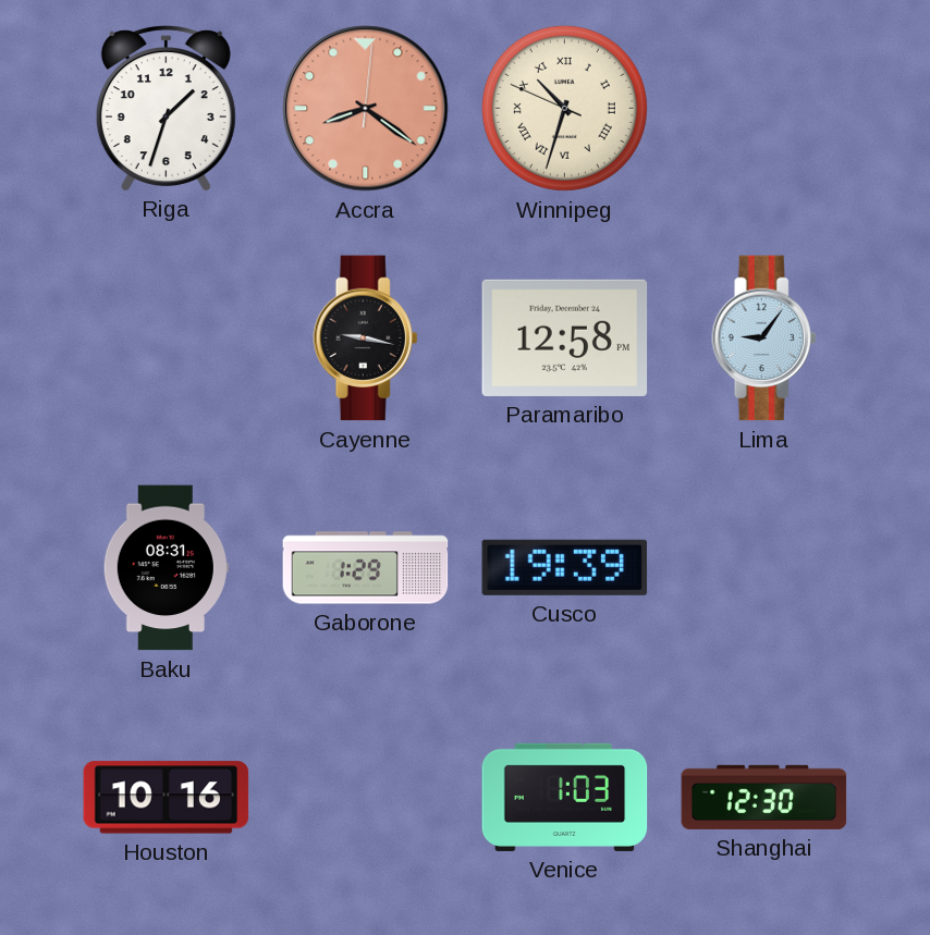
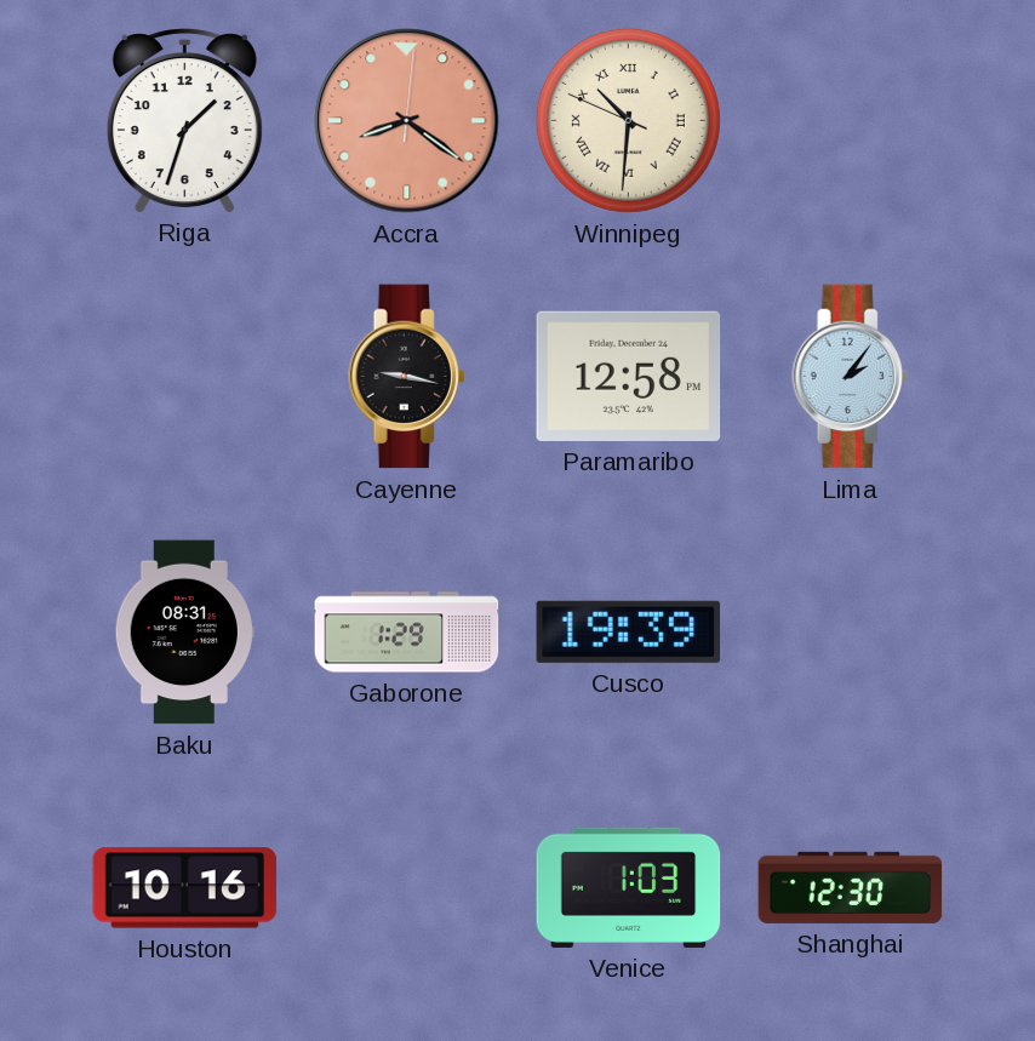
Winnipeg: 10:32 -> 10:30
Lima: 9:06 -> 2:06
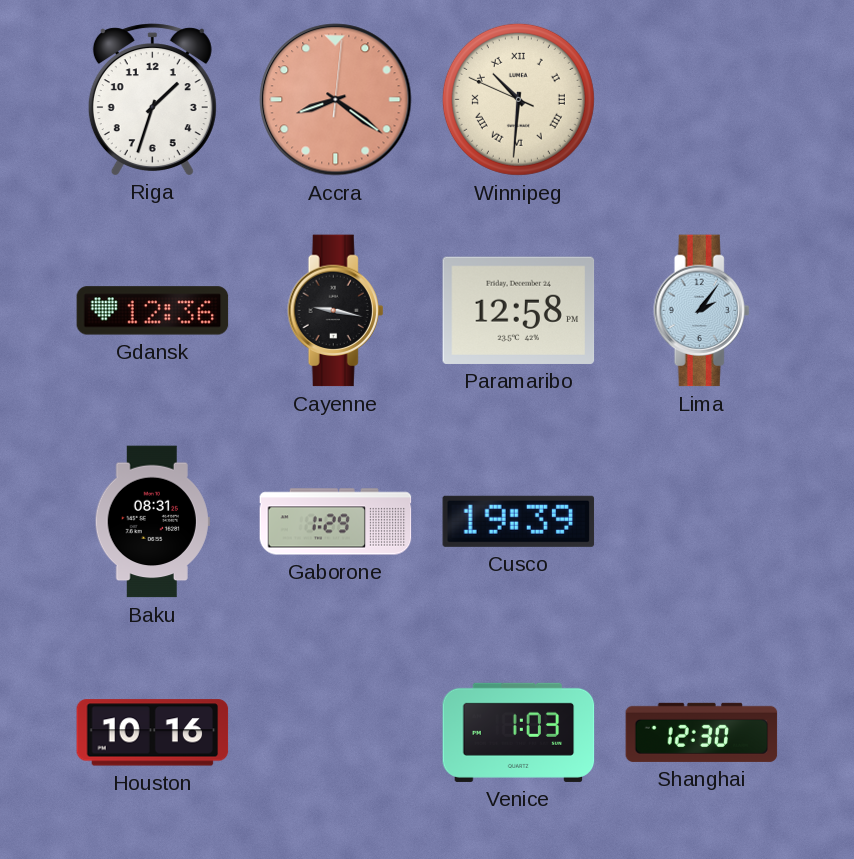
Gdansk: none -> 12:36
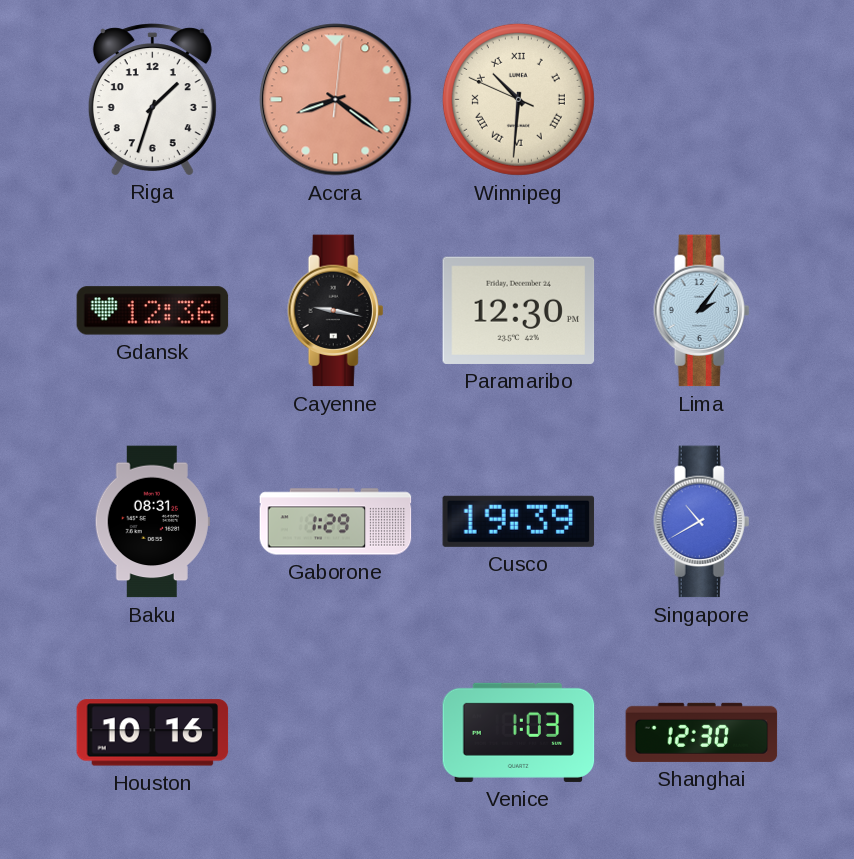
Paramaribo: 12:58 -> 12:30
Singapore: none -> 10:40
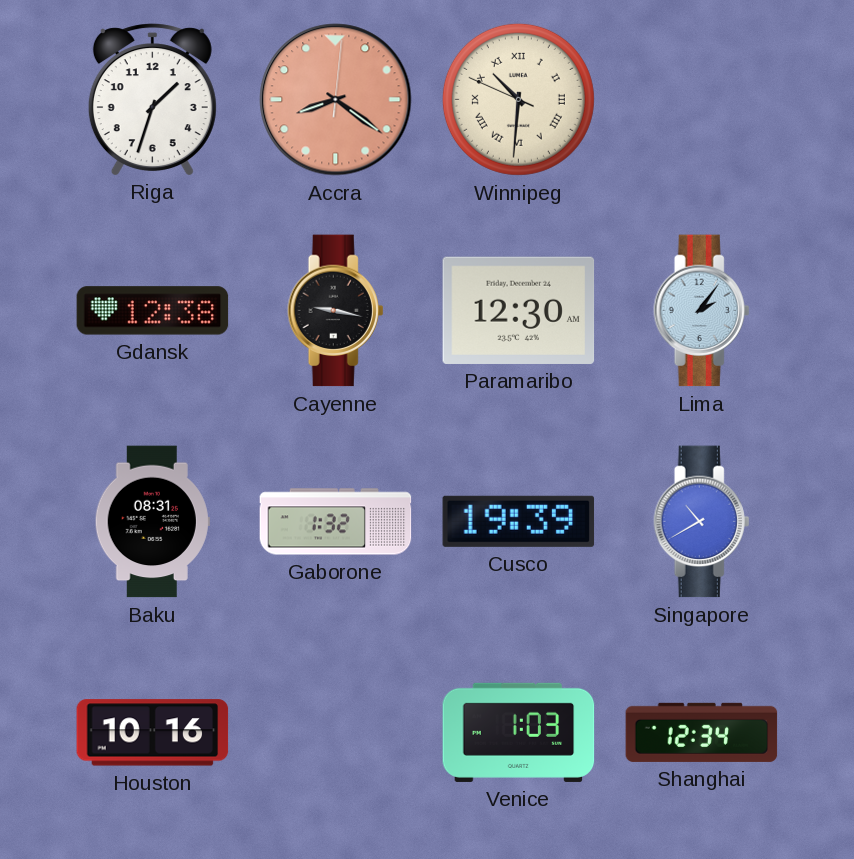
Gdansk: 12:36 -> 12:38
Paramaribo: 12:30 PM -> 12:30 AM
Gaborone: 1:29 -> 1:32
Shanghai: 12:30 -> 12:34
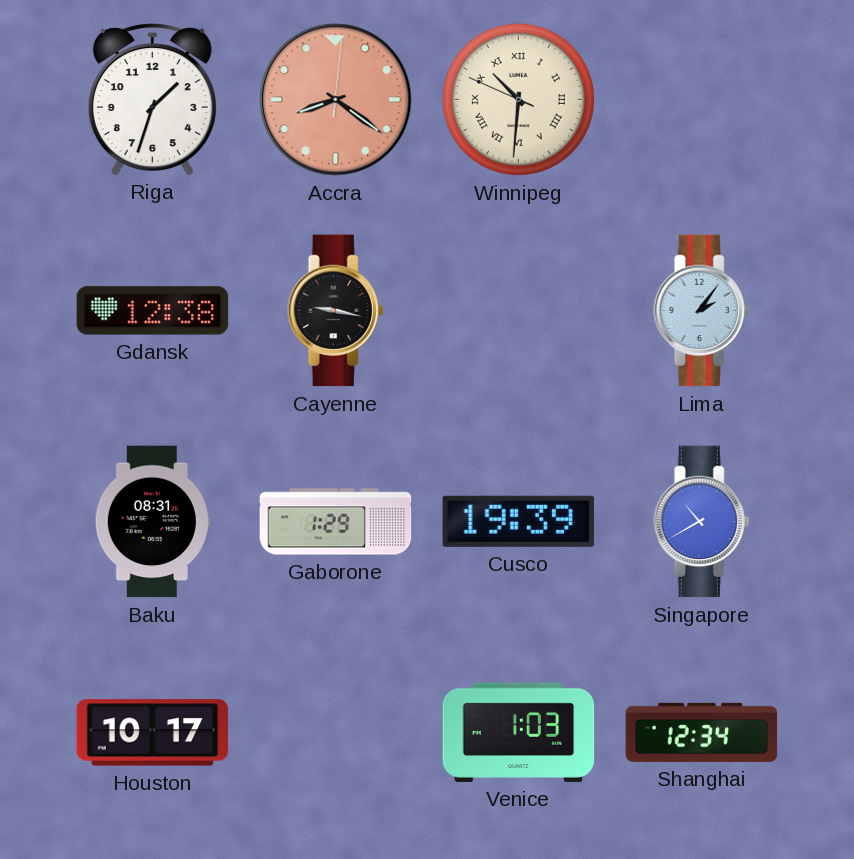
Paramaribo: 12:30 -> none
Gaborone: 1:32 -> 1:29
Houston: 10:16 -> 10:17
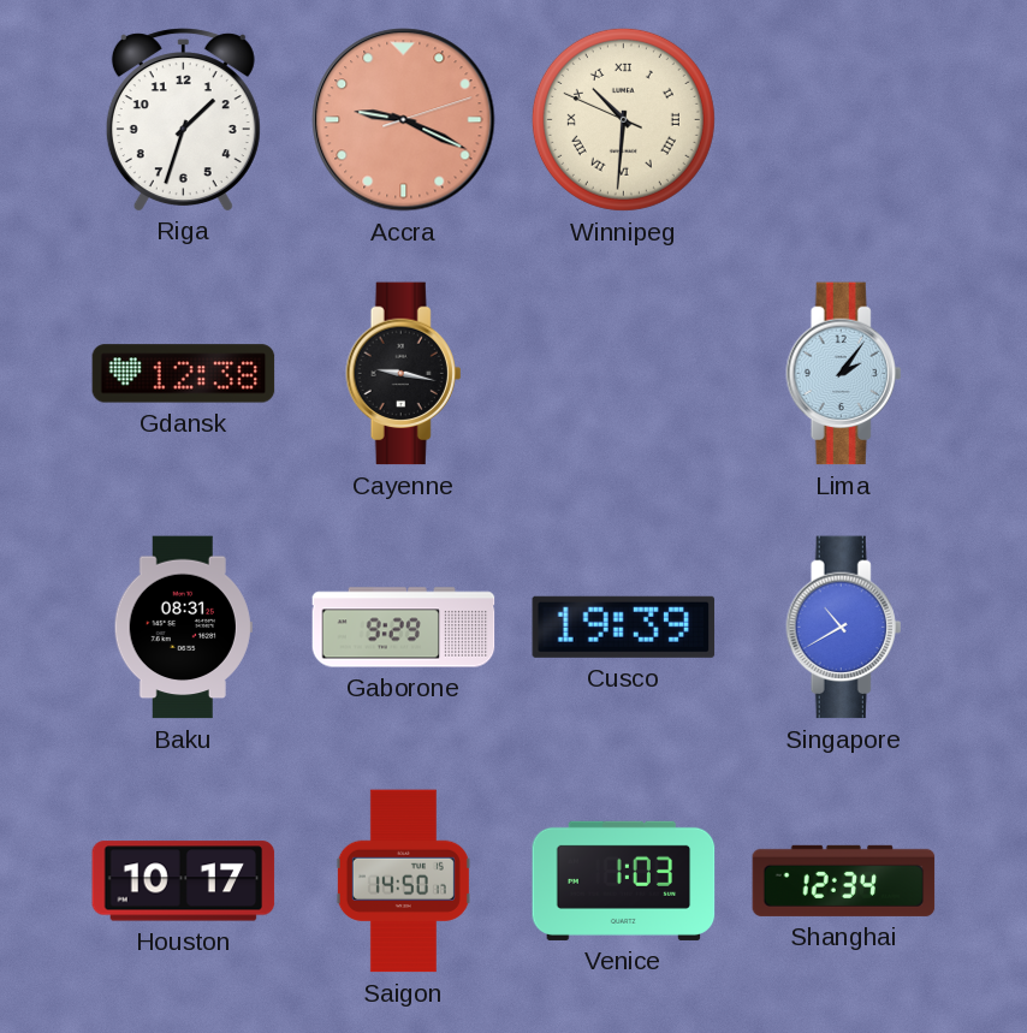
Accra: 8:21 -> 9:19
Gaborone: 1:29 -> 9:29
Saigon: none -> 14:50
